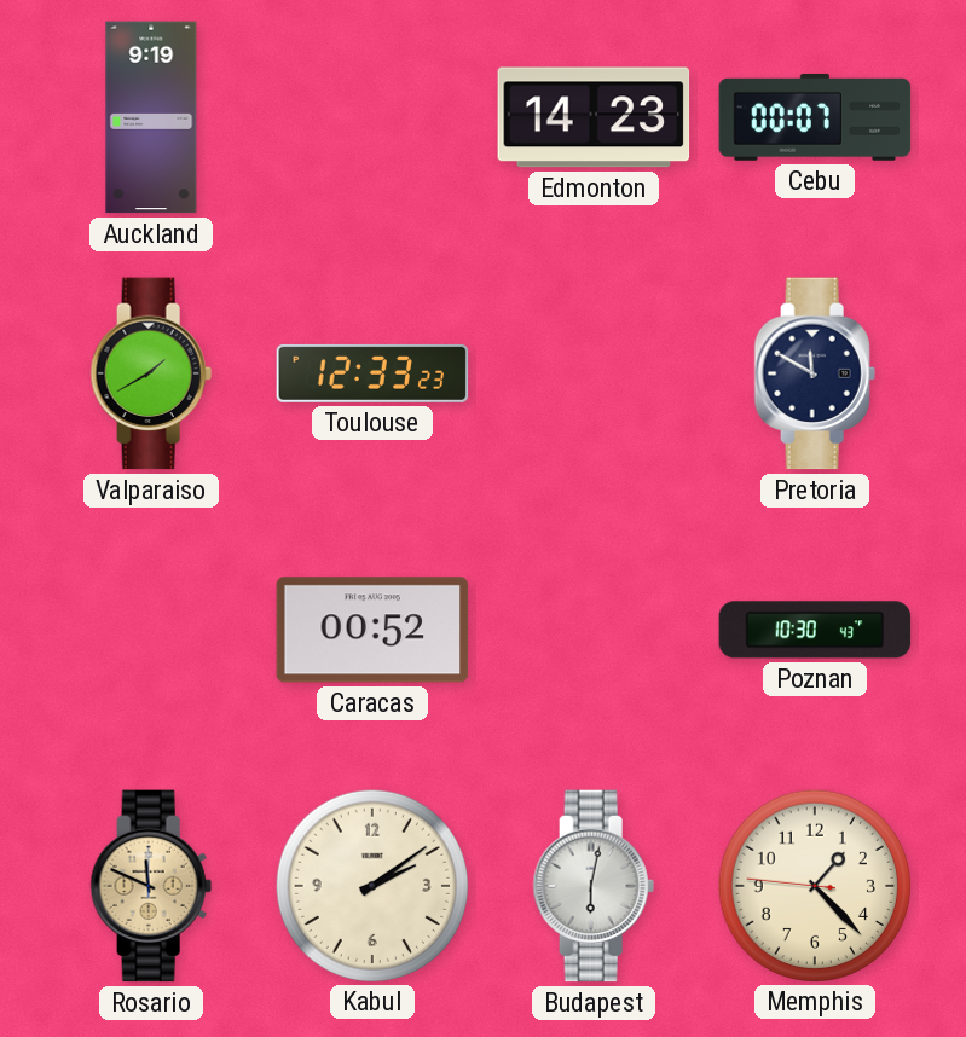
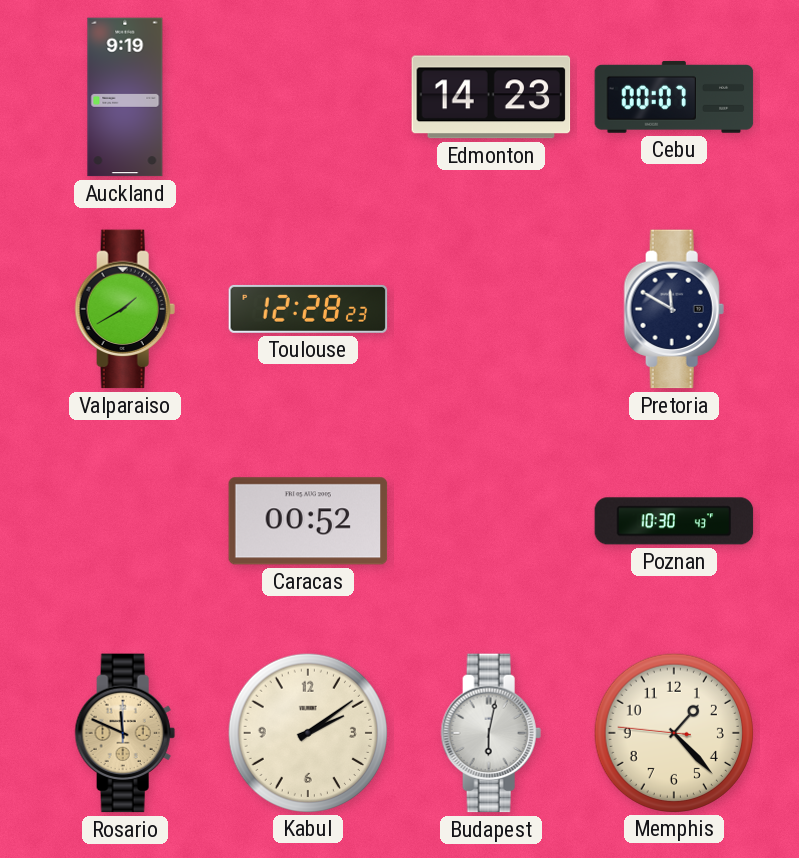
Toulouse: 12:33 -> 12:28
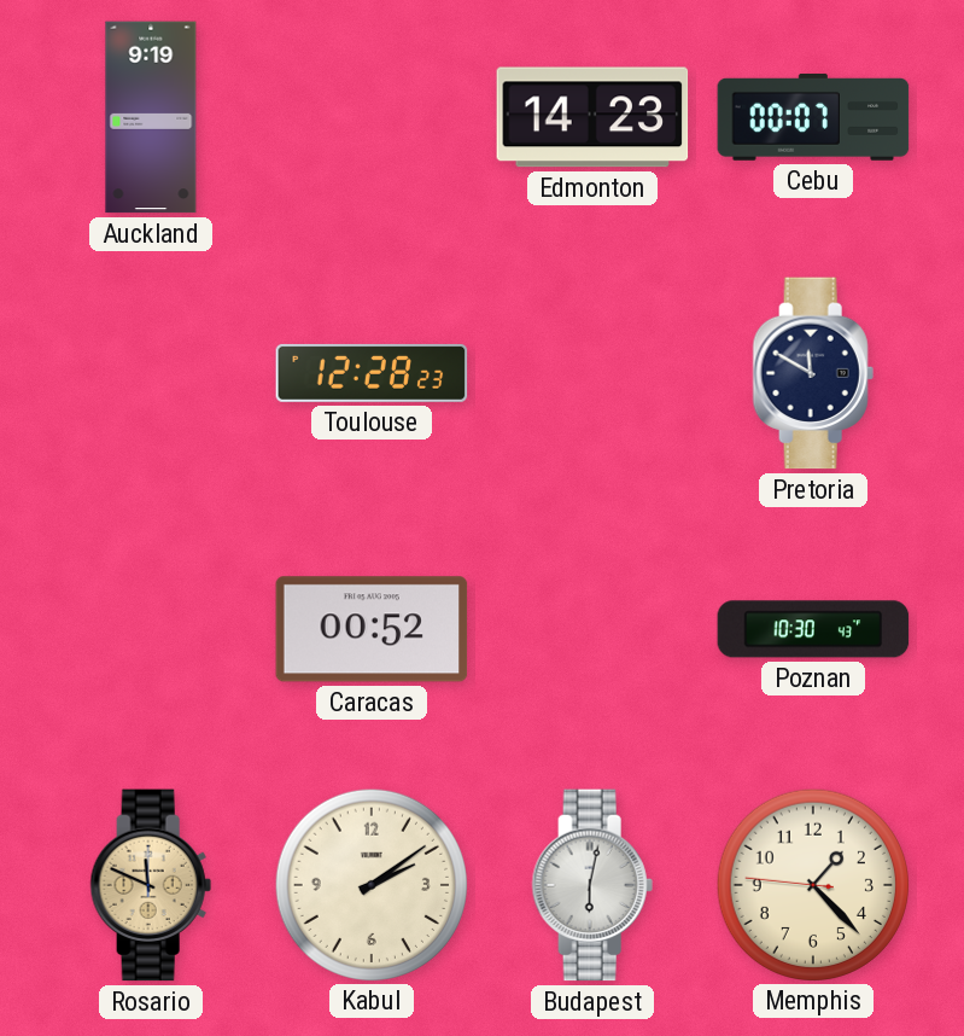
Valparaiso: 1:40 -> none
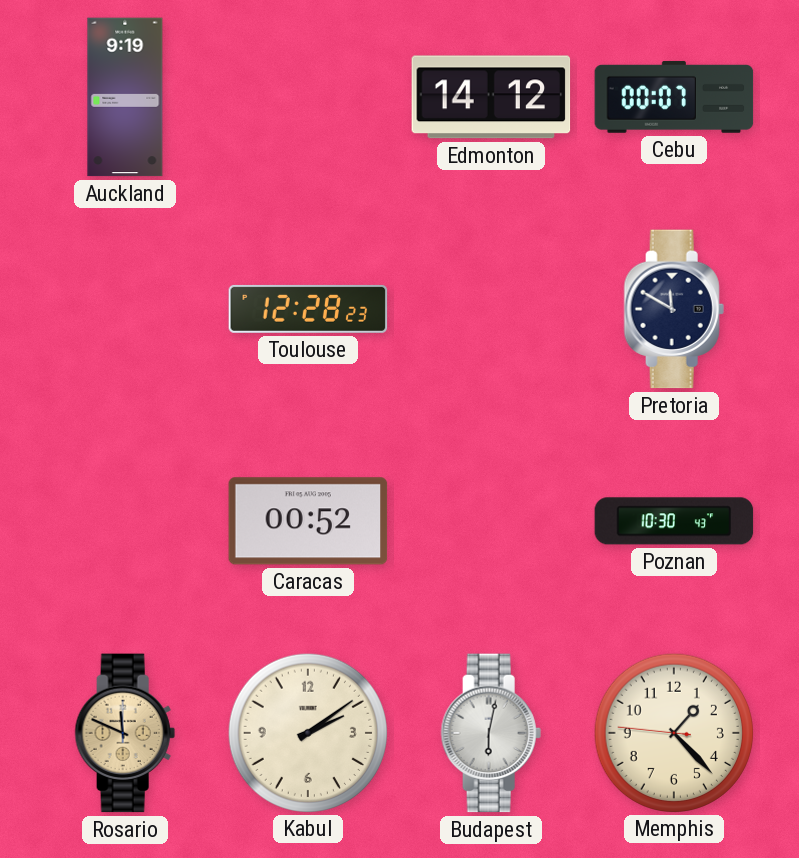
Edmonton: 14:23 -> 14:12
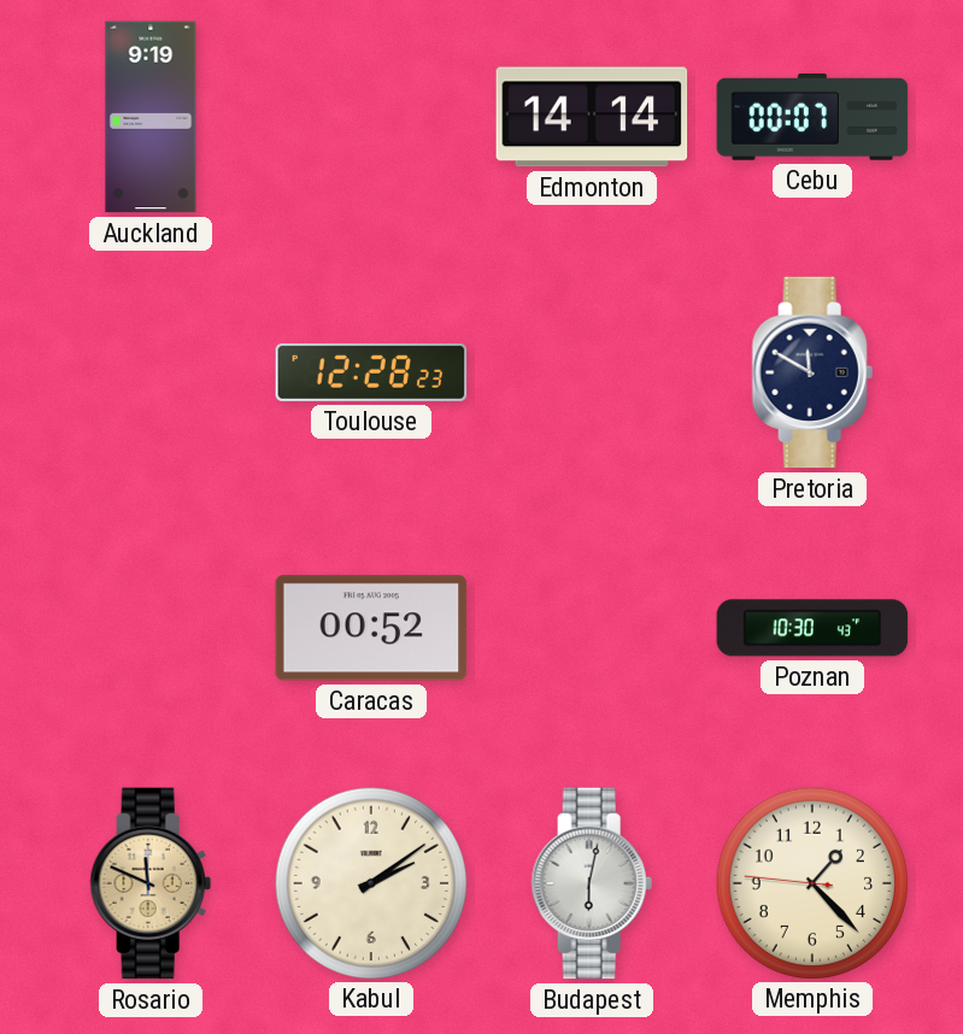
Edmonton: 14:12 -> 14:14
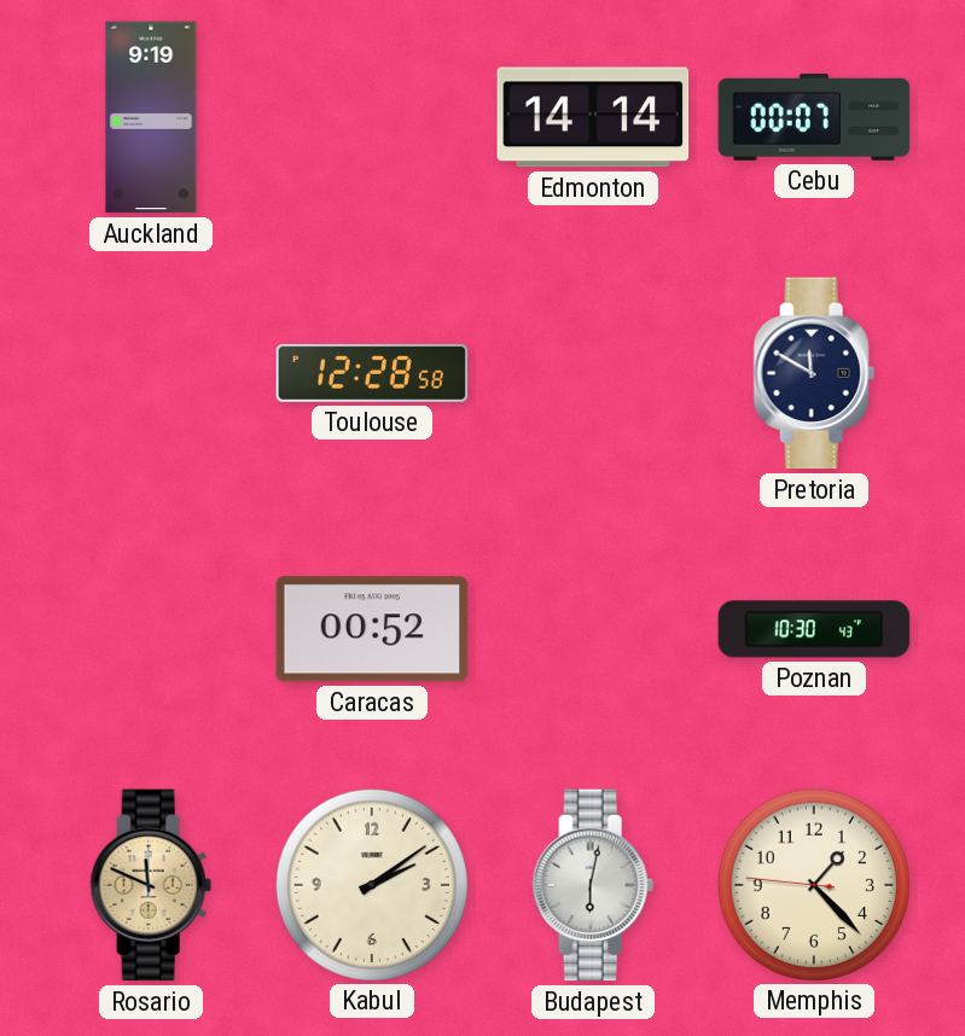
Toulouse: 12:28:23 -> 12:28:58
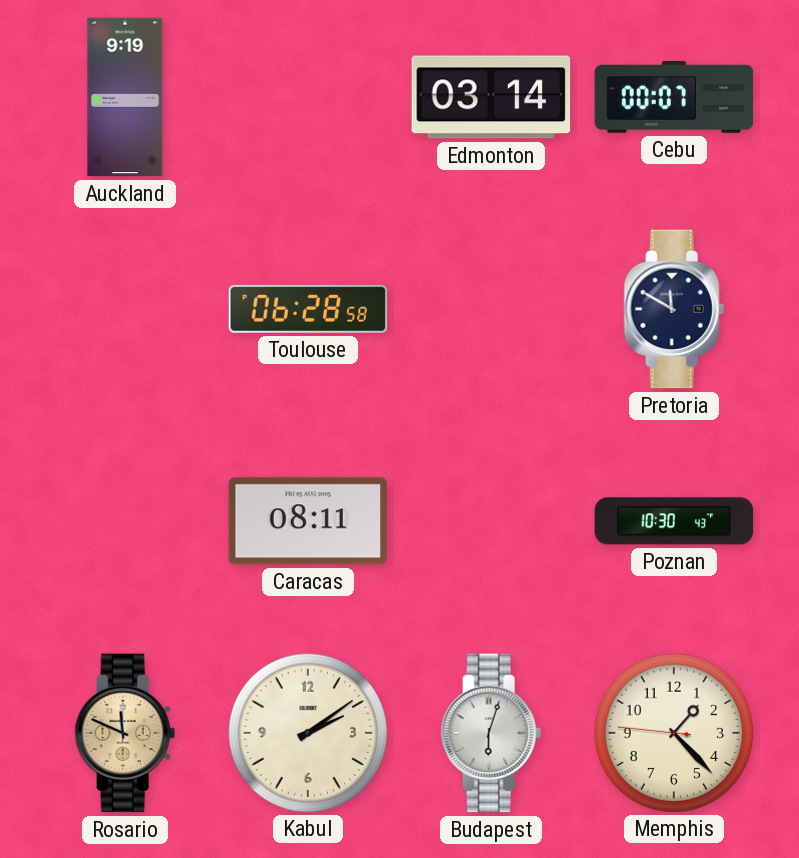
Edmonton: 14:14 -> 03:14
Toulouse: 12:28 -> 06:28
Caracas: 00:52 -> 08:11
Budapest: 6:02 -> 6:03
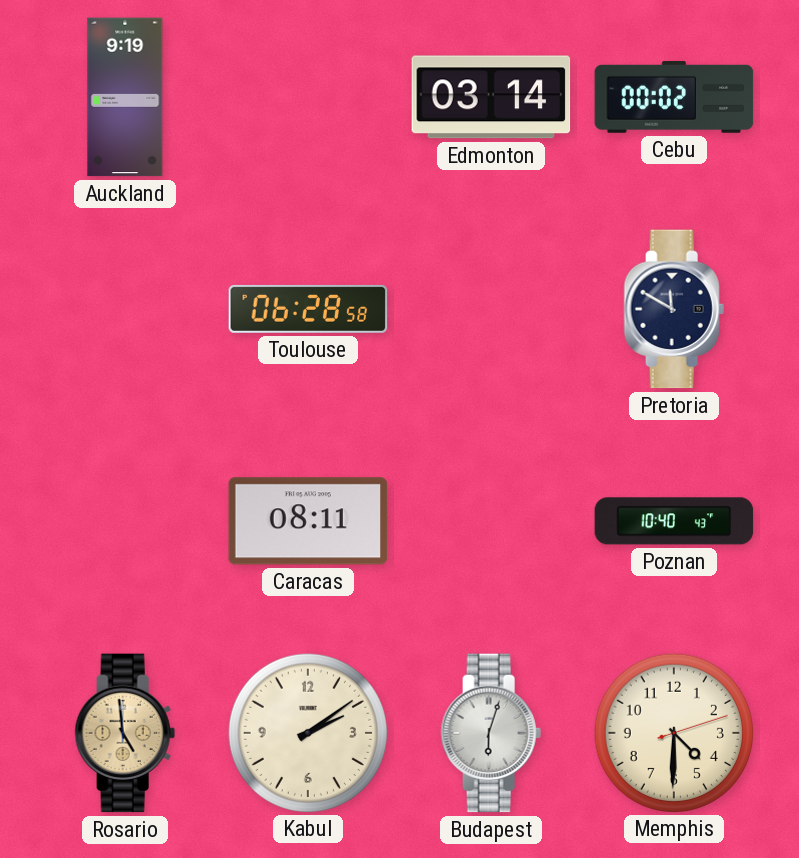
Cebu: 00:07 -> 00:02
Poznan: 10:30 -> 10:40
Rosario: 11:49 -> 4:59
Memphis: 1:22 -> 4:30
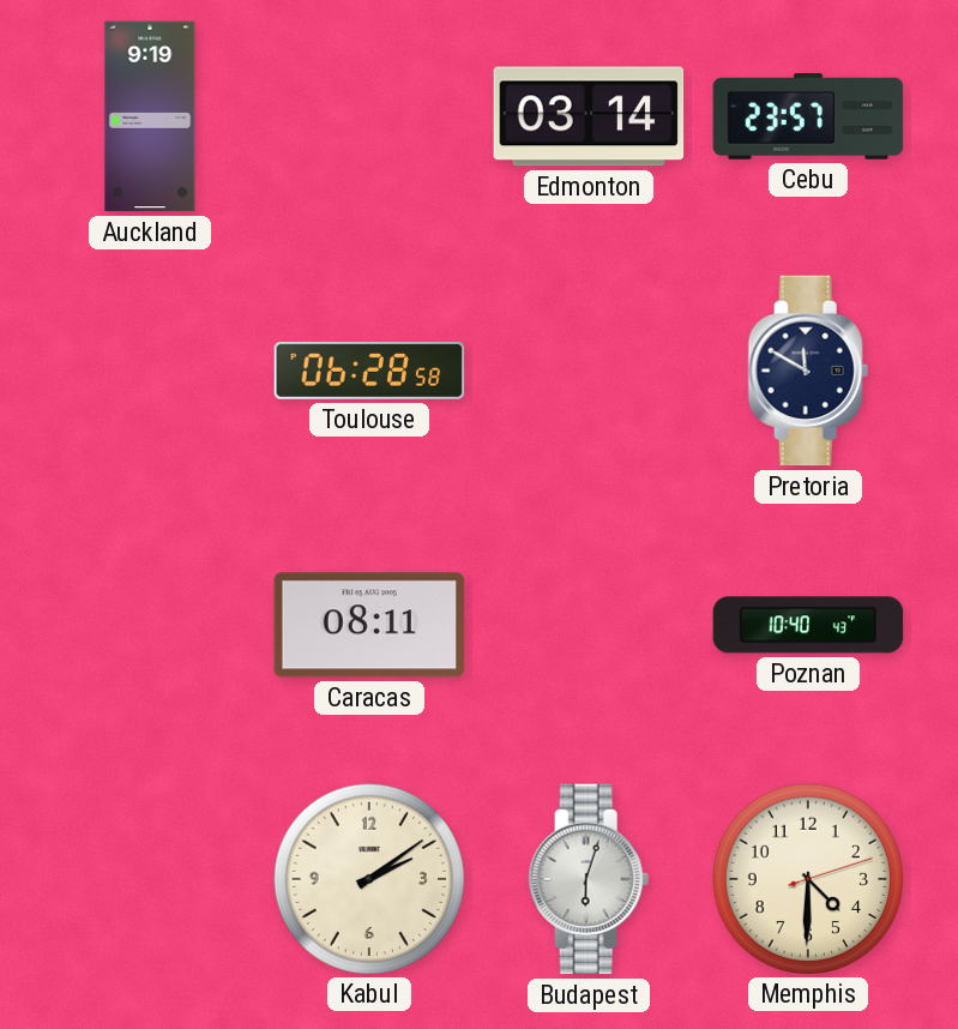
Cebu: 00:02 -> 23:57
Rosario: 4:59 -> none
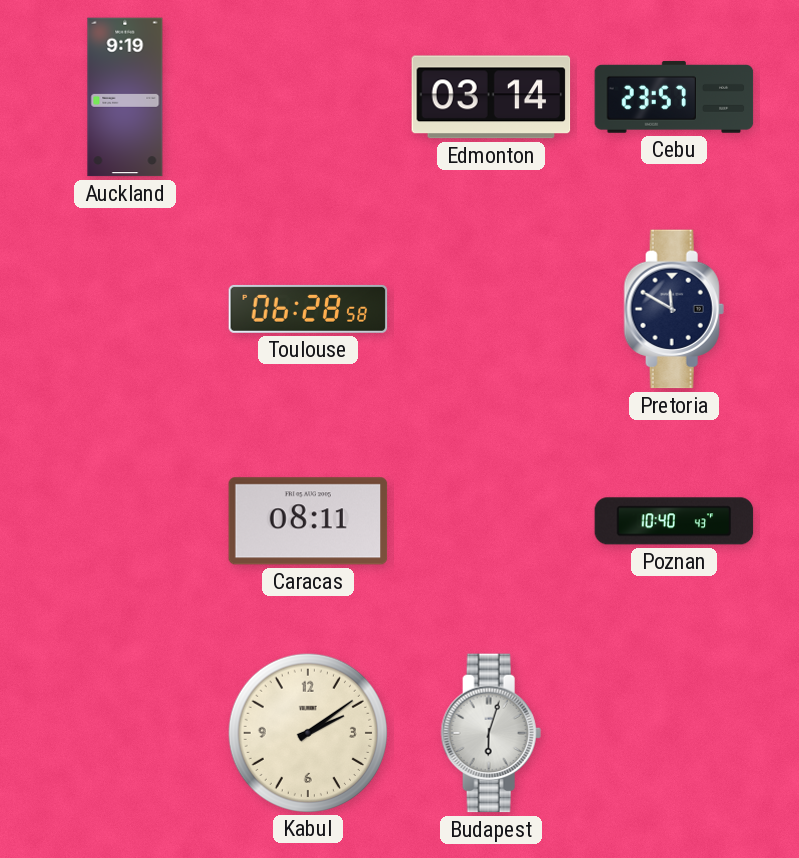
Memphis: 4:30 -> none
